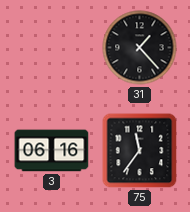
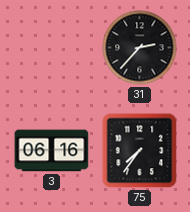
31: 1:23 -> 2:37
75: 11:36 -> 7:36
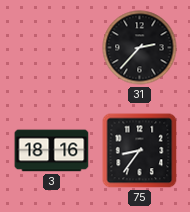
3: 06:16 -> 18:16
75: 7:36 -> 8:36
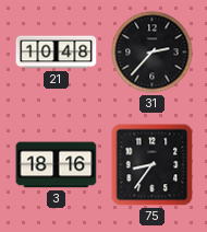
21: none -> 10:48
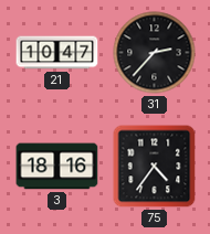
21: 10:48 -> 10:47
75: 8:36 -> 4:36
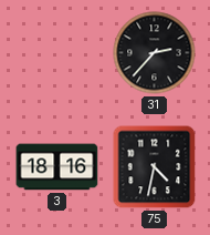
21: 10:47 -> none
75: 4:36 -> 4:32
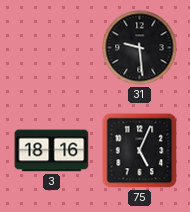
31: 2:37 -> 9:29
75: 4:32 -> 5:04
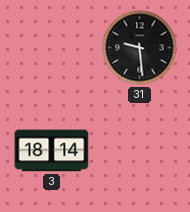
3: 18:16 -> 18:14
75: 5:04 -> none
